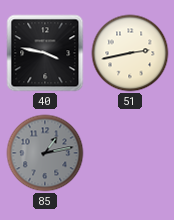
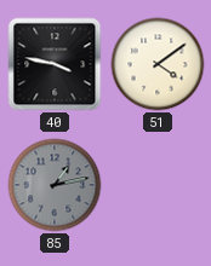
51: 2:43 -> 4:09
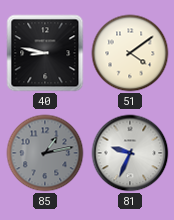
40: 3:47 -> 8:47
81: none -> 9:34
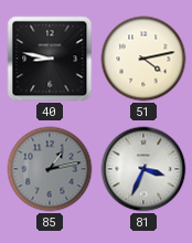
51: 4:09 -> 4:13
81: 9:34 -> 3:34
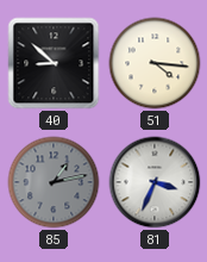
40: 8:47 -> 8:52
51: 4:13 -> 4:16
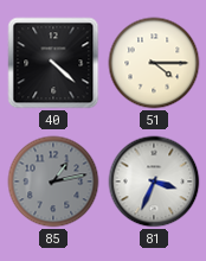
40: 8:52 -> 4:22
51: 4:16 -> 4:15
